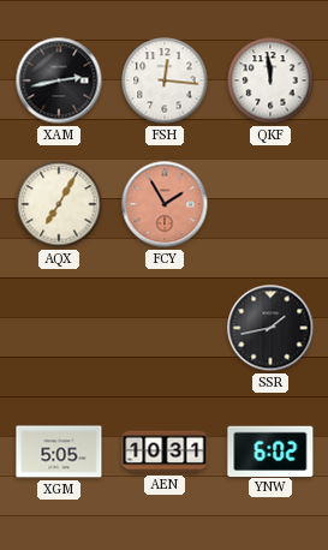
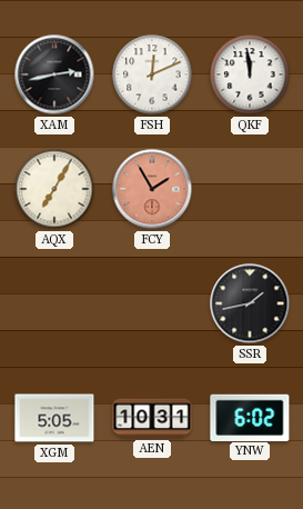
FSH: 12:16 -> 12:11
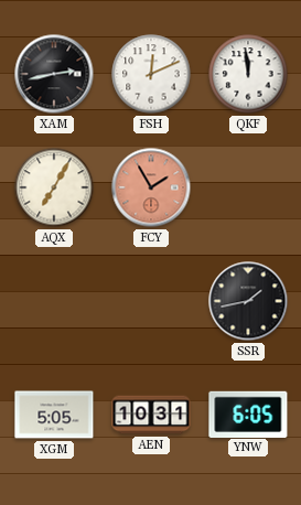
YNW: 6:02 -> 6:05
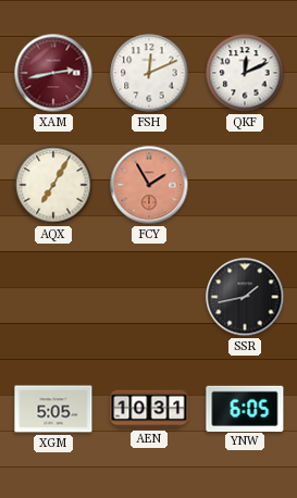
XAM dial: black -> burgundy
QKF: 11:59 -> 12:11
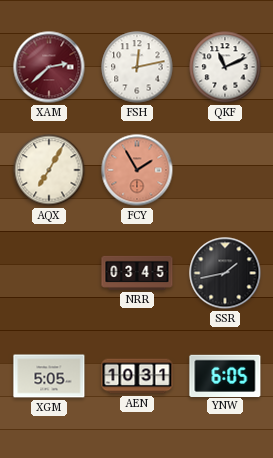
XAM: 2:43 -> 2:38
FSH: 12:11 -> 12:13
QKF: 12:11 -> 11:11
NRR: none -> 03:45
